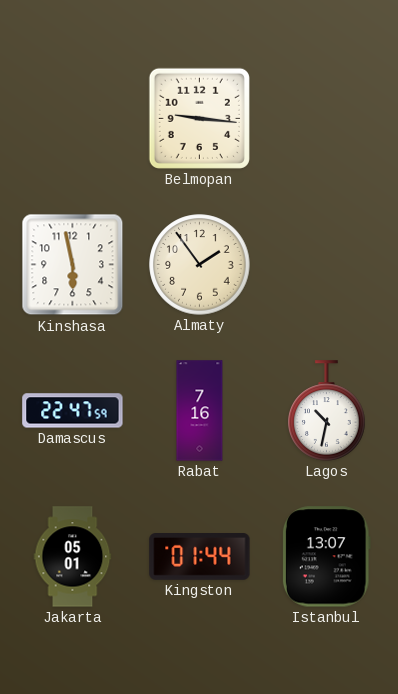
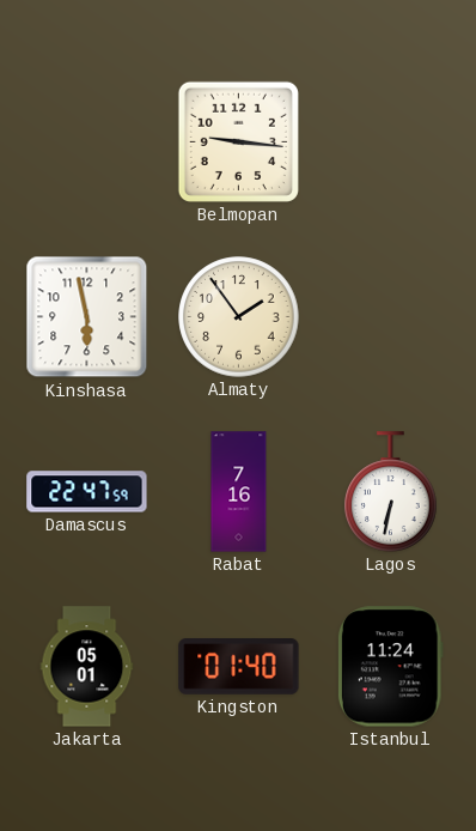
Lagos: 10:32 -> 6:32
Kingston: 01:44 -> 01:40
Istanbul: 13:07 -> 11:24
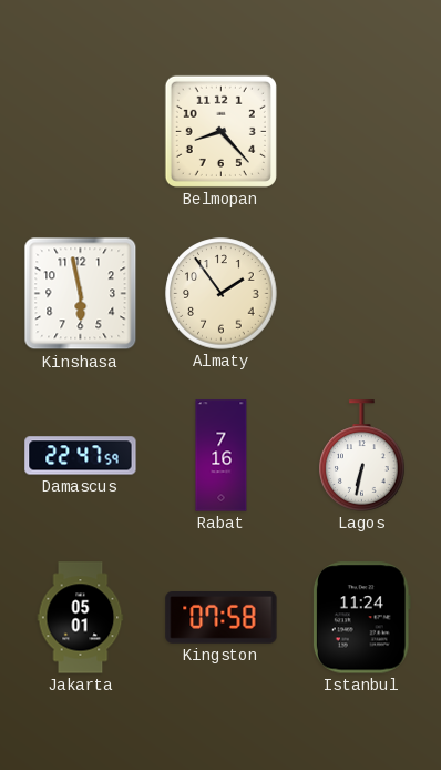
Belmopan: 9:16 -> 8:23
Kingston: 01:40 -> 07:58
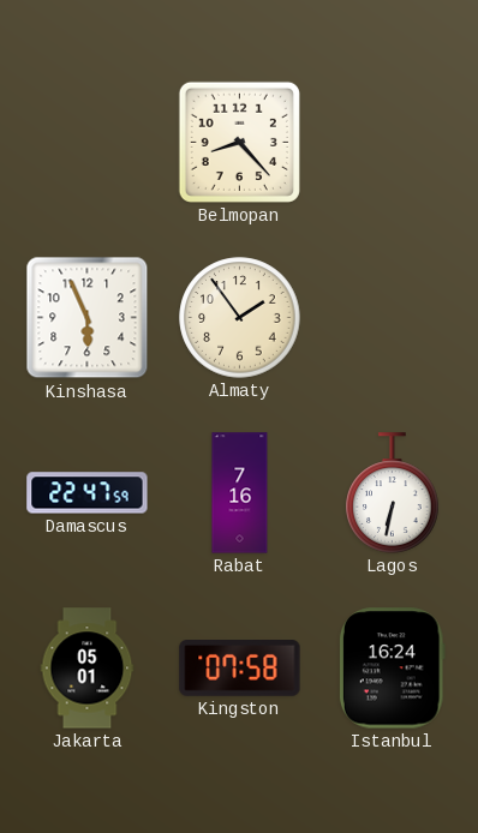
Kinshasa: 5:58 -> 5:56
Istanbul: 11:24 -> 16:24
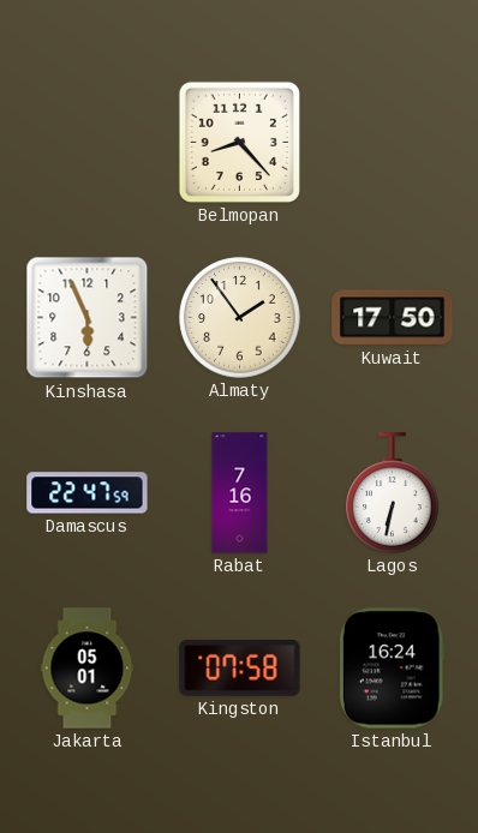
Kuwait: none -> 17:50
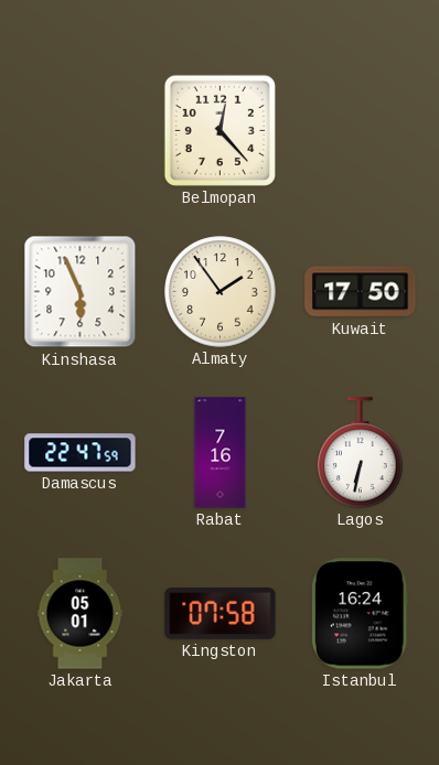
Belmopan: 8:23 -> 12:23
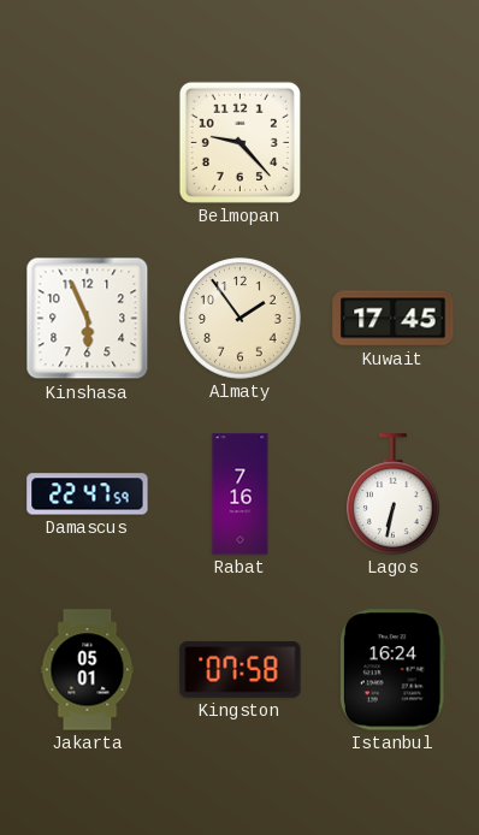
Belmopan: 12:23 -> 9:23
Kuwait: 17:50 -> 17:45
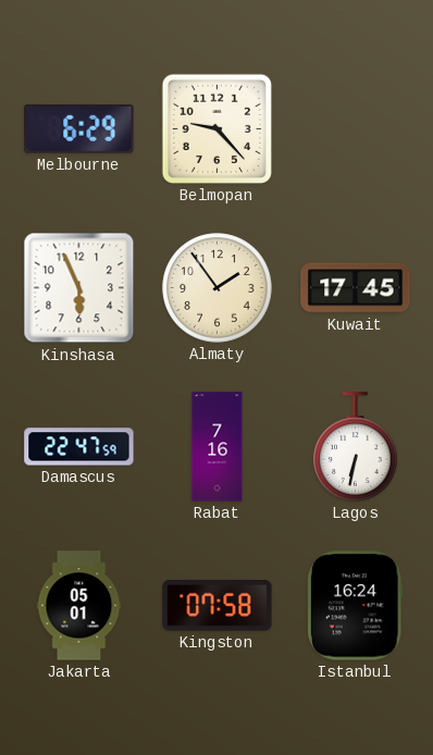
Melbourne: none -> 6:29
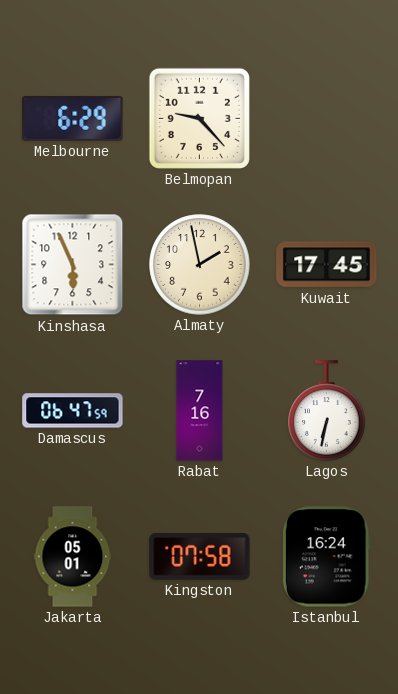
Almaty: 1:54 -> 1:58
Damascus: 22:47 -> 06:47
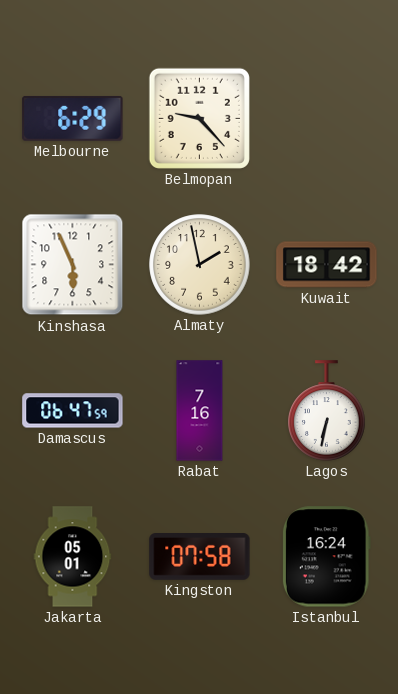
Kuwait: 17:45 -> 18:42
